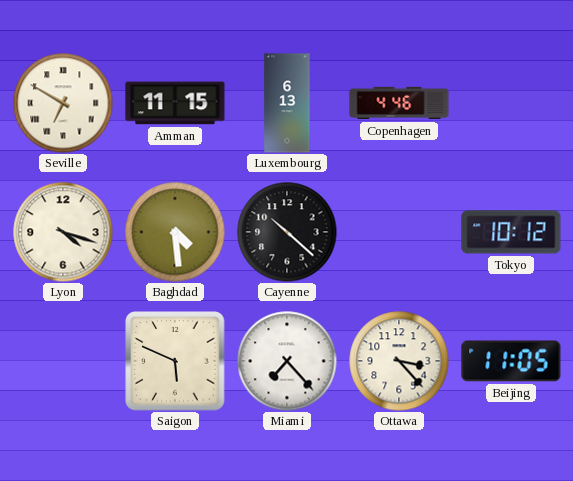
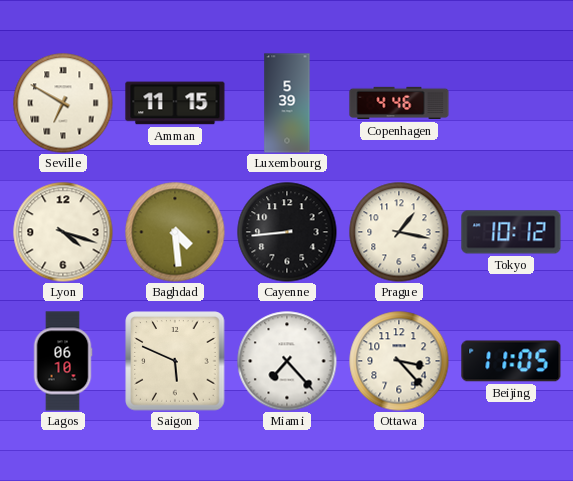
Luxembourg: 6:13 -> 5:39
Cayenne: 10:22 -> 8:44
Prague: none -> 1:17
Lagos: none -> 06:10
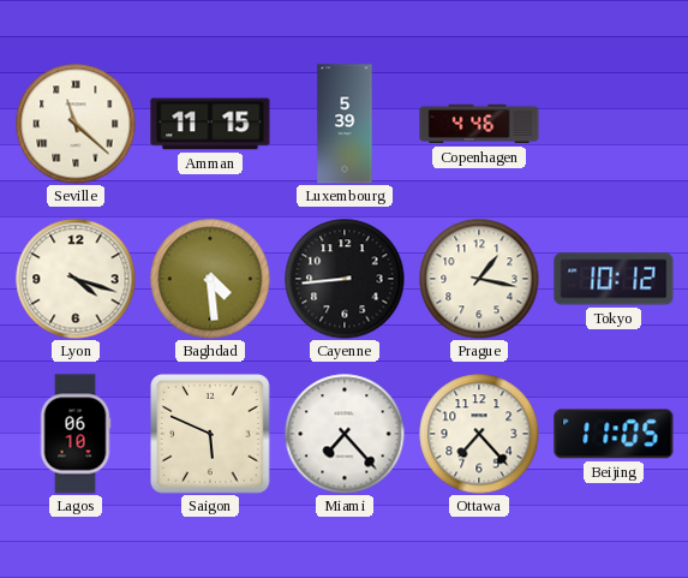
Seville: 6:50 -> 11:22
Ottawa: 3:23 -> 7:23
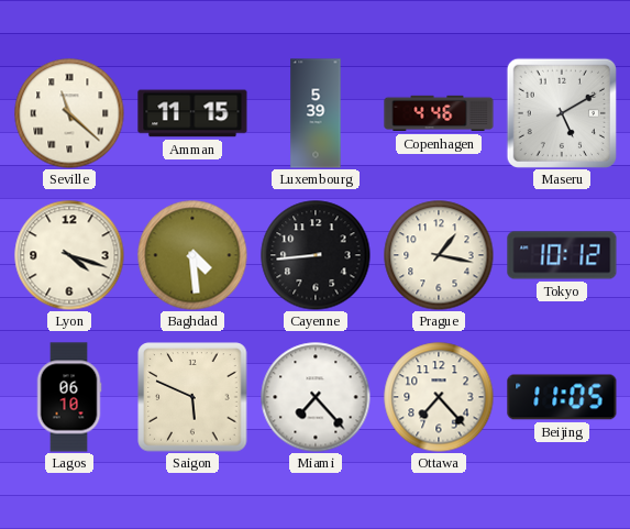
Maseru: none -> 5:10
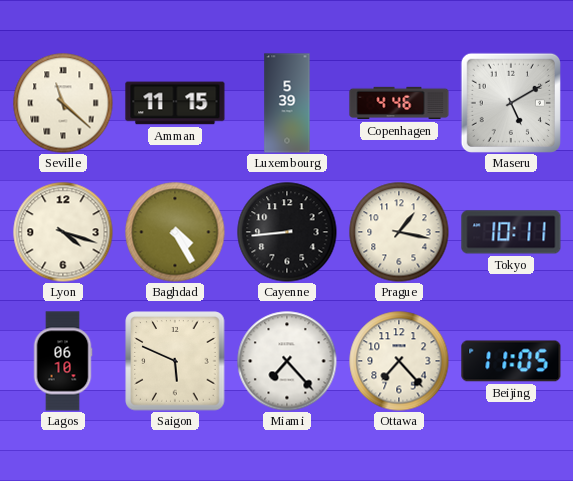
Baghdad: 4:29 -> 4:25
Tokyo: 10:12 -> 10:11
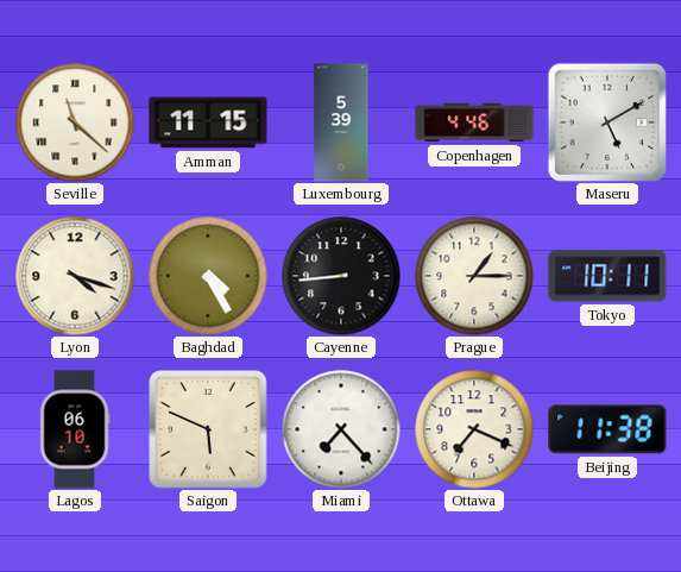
Prague: 1:17 -> 1:15
Ottawa: 7:23 -> 7:19
Beijing: 11:05 -> 11:38
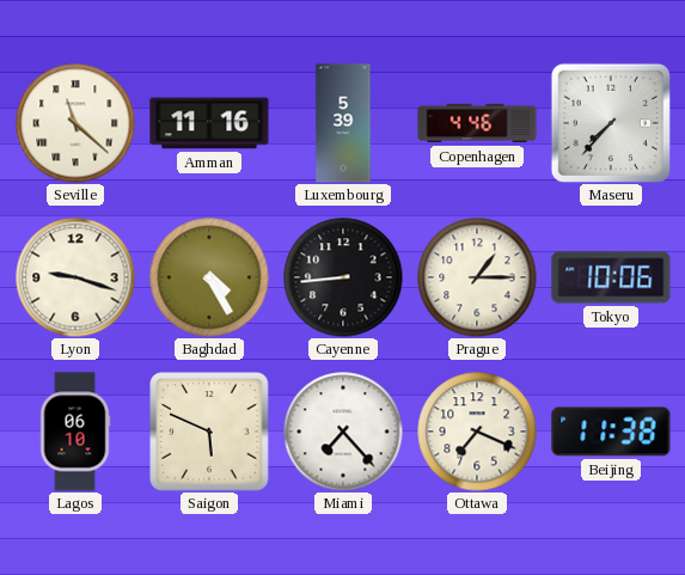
Amman: 11:15 -> 11:16
Maseru: 5:10 -> 7:37
Lyon: 4:18 -> 9:18
Tokyo: 10:11 -> 10:06
